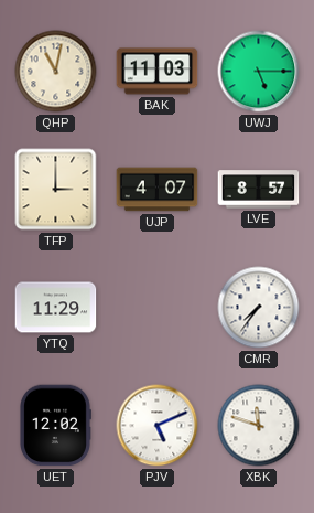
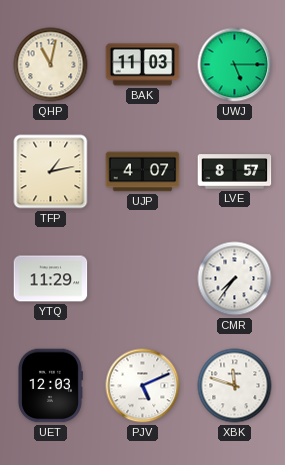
TFP: 3:00 -> 1:13
UET: 12:02 -> 12:03
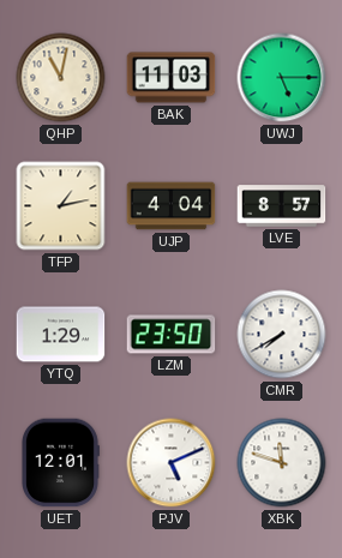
UJP: 4:07 -> 4:04
YTQ: 11:29 -> 1:29
LZM: none -> 23:50
CMR: 7:36 -> 7:40
UET: 12:03 -> 12:01
